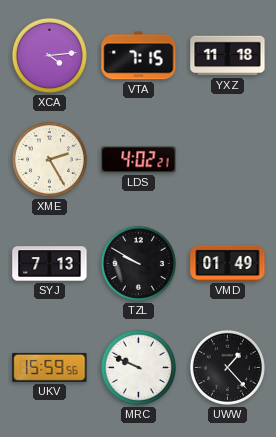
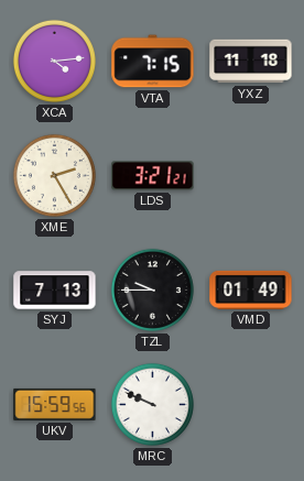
LDS: 4:02 -> 3:21
TZL: 9:50 -> 9:45
UWW: 1:23 -> none
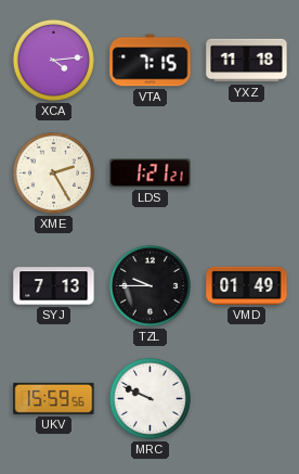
LDS: 3:21 -> 1:21
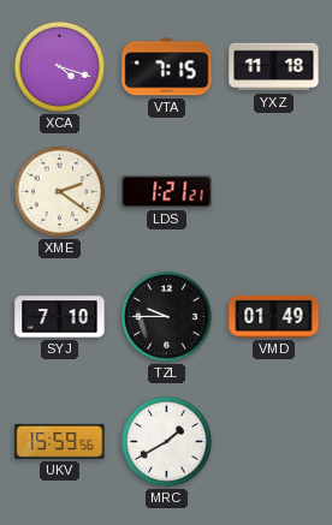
XCA: 4:14 -> 4:18
XME: 2:25 -> 2:21
SYJ: 7:13 -> 7:10
MRC: 9:49 -> 1:40
